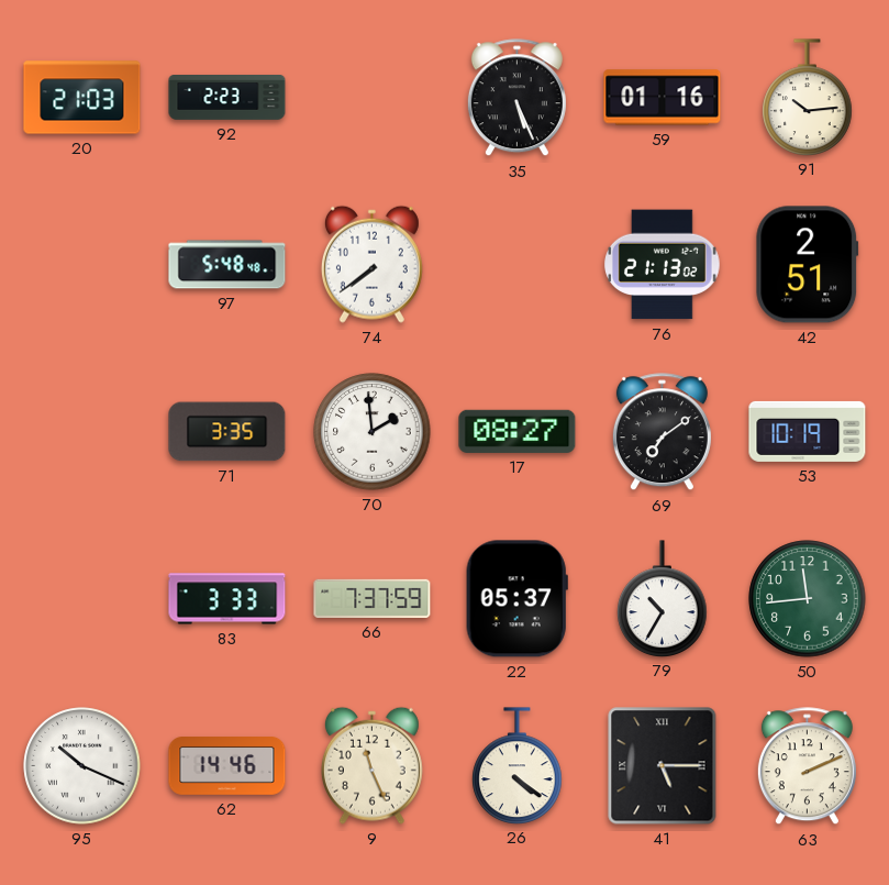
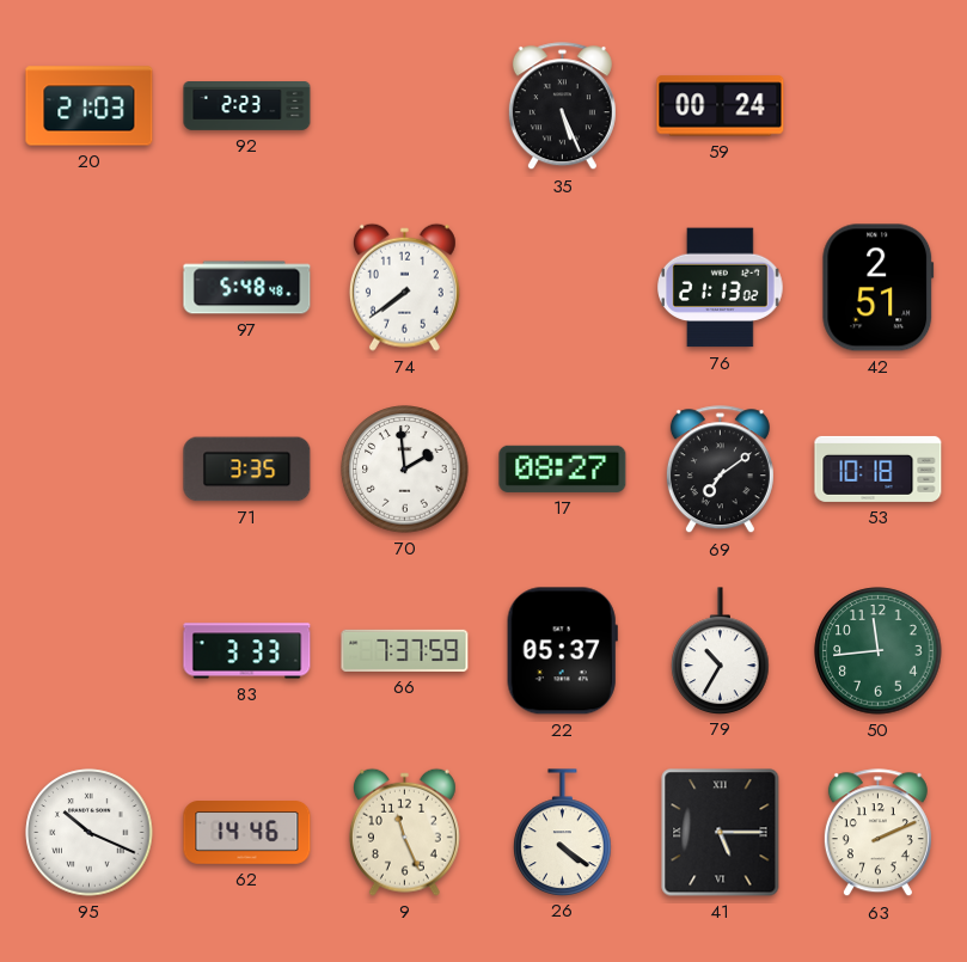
59: 01:16 -> 00:24
91: 10:14 -> none
53: 10:19 -> 10:18
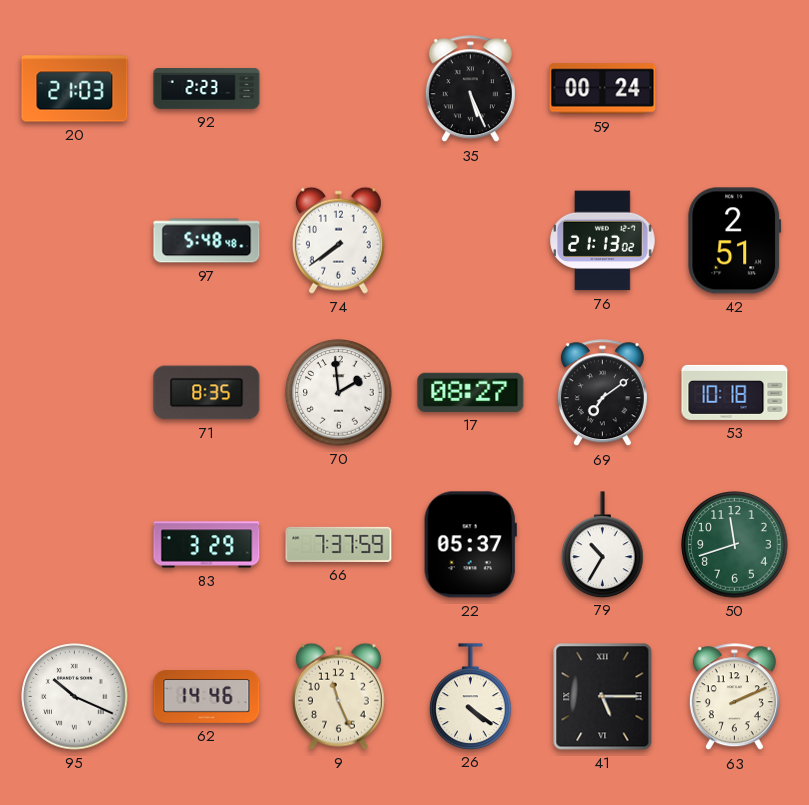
71: 3:35 -> 8:35
83: 3:33 -> 3:29
50: 11:44 -> 11:42
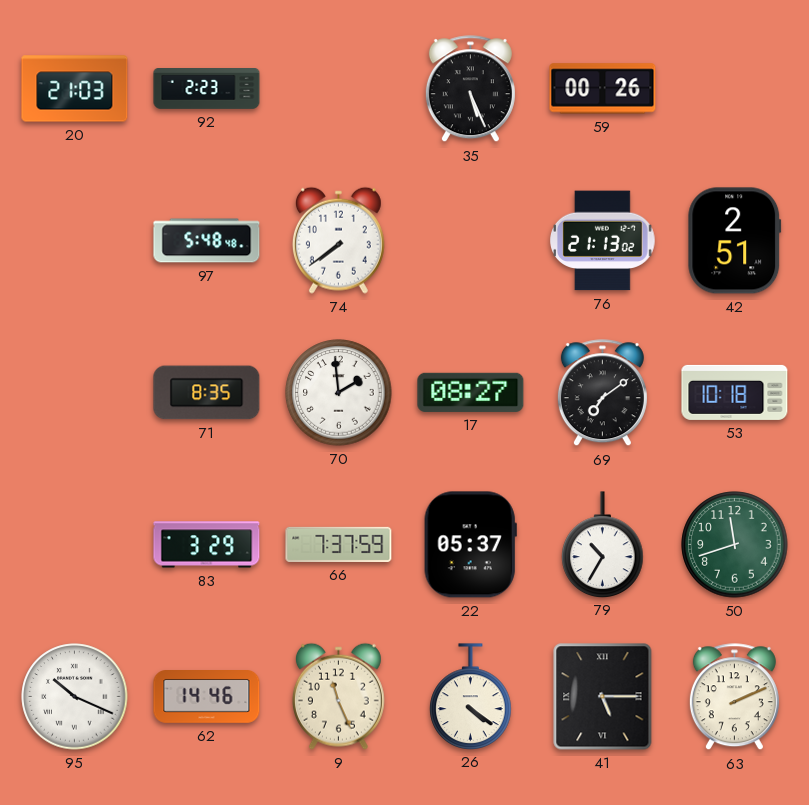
59: 00:24 -> 00:26
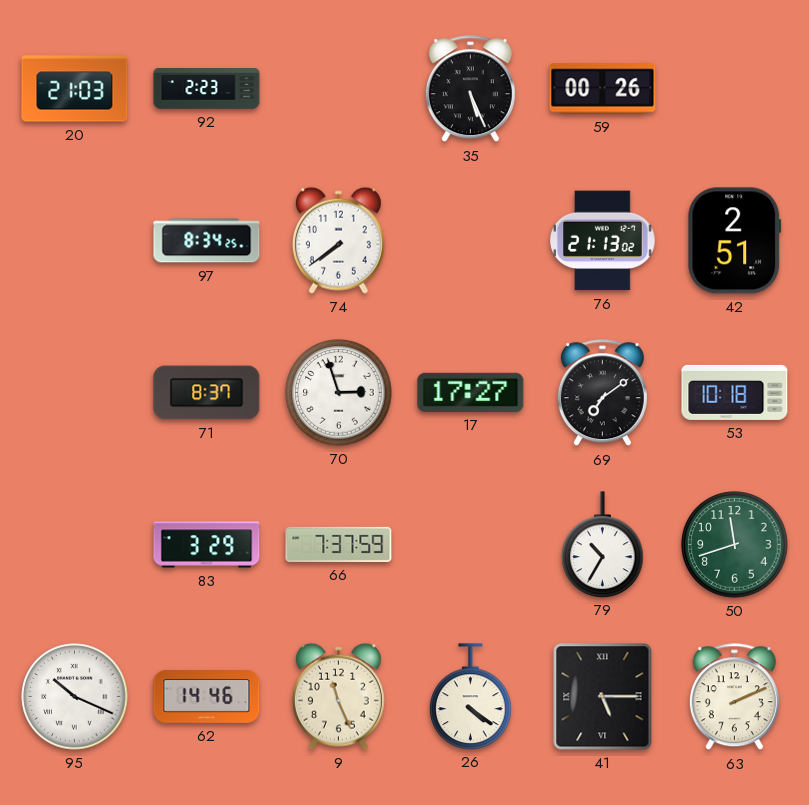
97: 5:48 -> 8:34
71: 8:35 -> 8:37
70: 1:59 -> 2:57
17: 08:27 -> 17:27
22: 05:37 -> none
